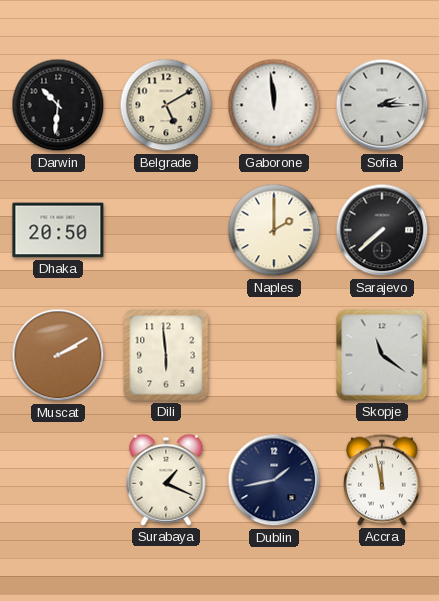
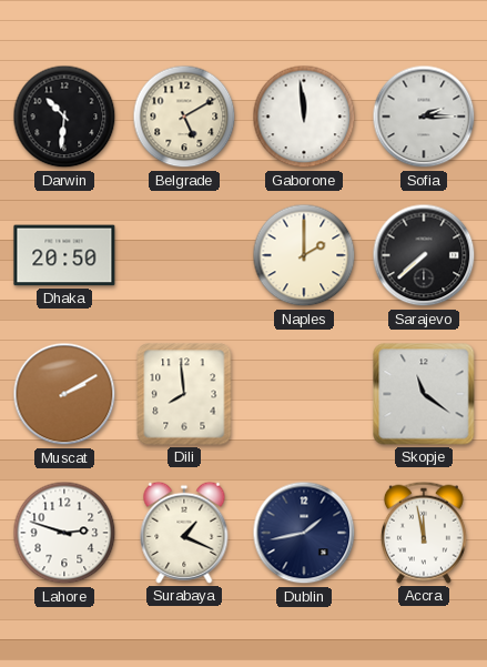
Dili: 5:59 -> 7:59
Lahore: none -> 2:48
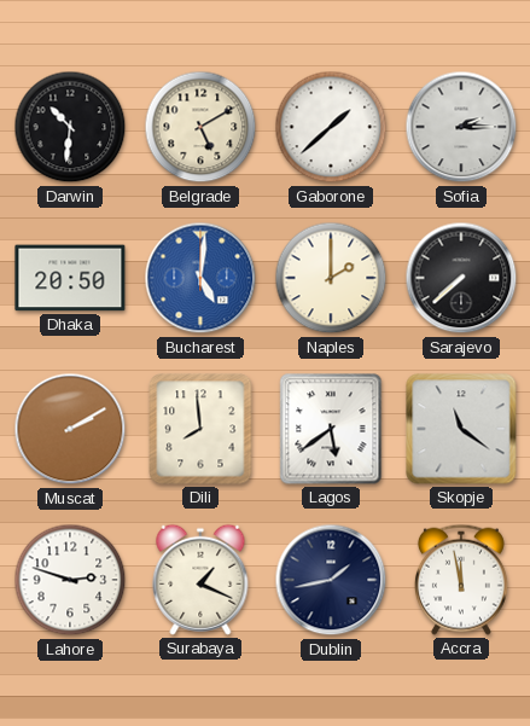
Gaborone: 11:59 -> 1:38
Bucharest: none -> 5:01
Lagos: none -> 5:39
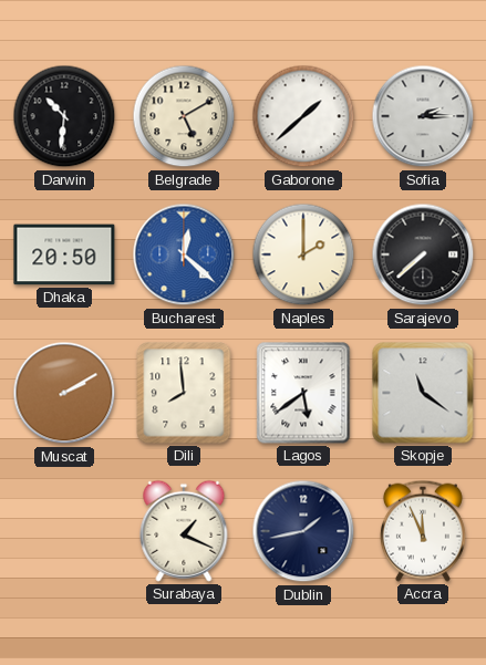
Bucharest: 5:01 -> 12:22
Lahore: 2:48 -> none
Accra: 11:58 -> 11:56
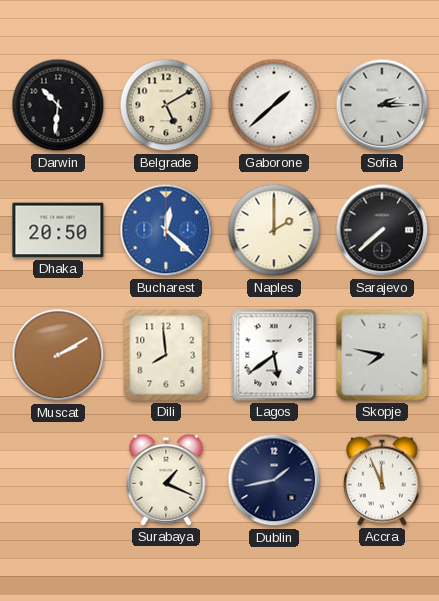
Skopje: 11:21 -> 7:47
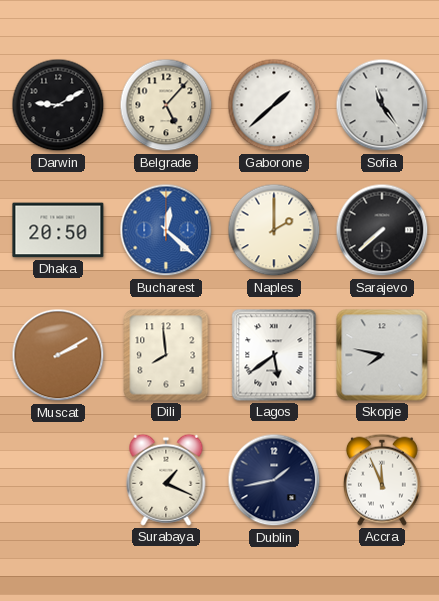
Darwin: 10:31 -> 9:10
Belgrade: 5:10 -> 5:07
Sofia: 2:15 -> 11:24
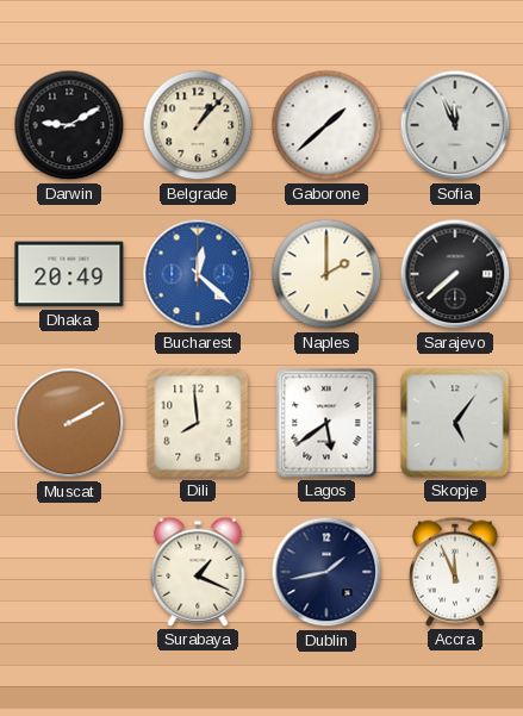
Belgrade: 5:07 -> 1:07
Sofia: 11:24 -> 11:56
Dhaka: 20:50 -> 20:49
Skopje: 7:47 -> 5:06
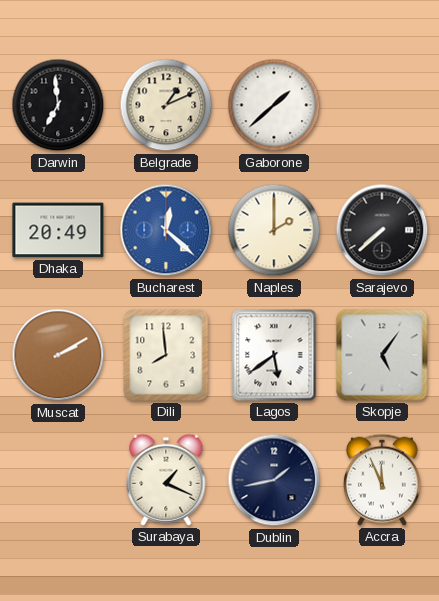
Darwin: 9:10 -> 6:59
Belgrade: 1:07 -> 1:11
Sofia: 11:56 -> none
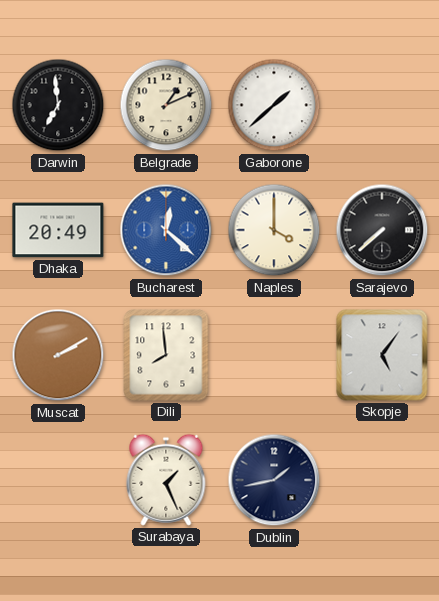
Naples: 2:00 -> 4:00
Lagos: 5:39 -> none
Surabaya: 1:19 -> 1:26
Accra: 11:56 -> none
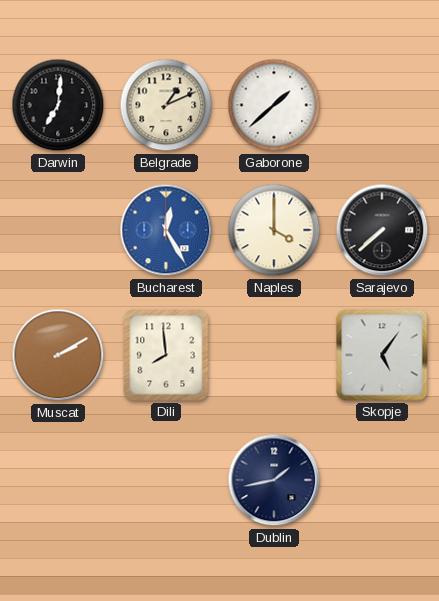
Darwin: 6:59 -> 7:01
Dhaka: 20:49 -> none
Bucharest: 12:22 -> 12:25
Surabaya: 1:26 -> none
